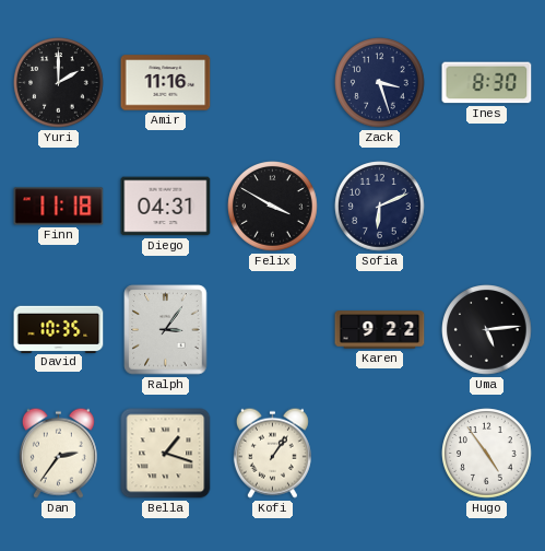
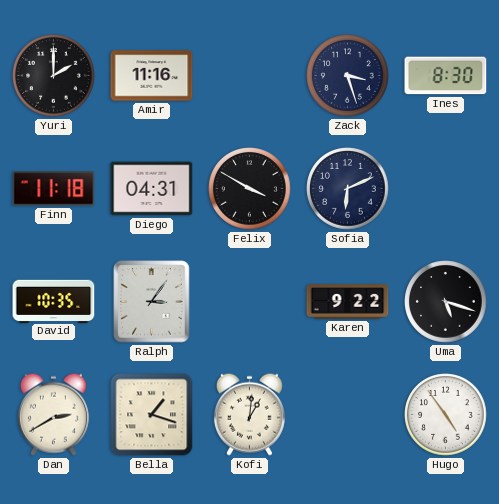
Uma: 5:14 -> 5:18
Dan: 2:36 -> 2:40
Kofi: 1:06 -> 1:01
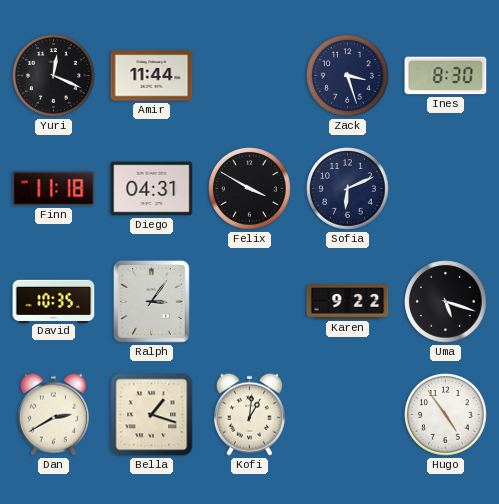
Yuri: 2:00 -> 12:19
Amir: 11:16 -> 11:44
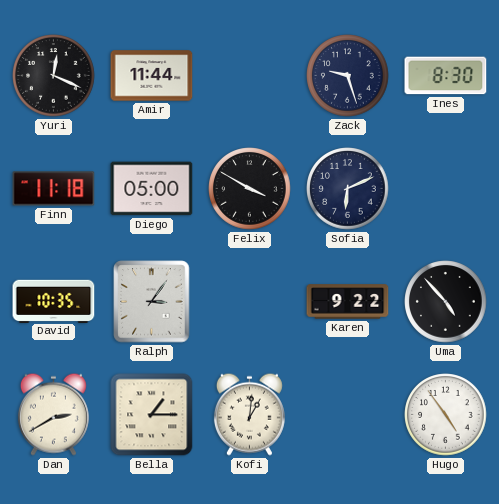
Zack: 3:27 -> 9:27
Diego: 04:31 -> 05:00
Uma: 5:18 -> 4:53
Bella: 1:18 -> 1:15
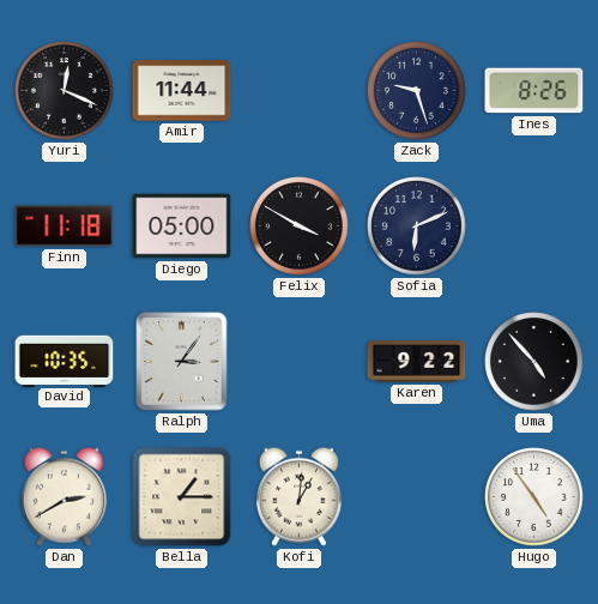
Ines: 8:30 -> 8:26
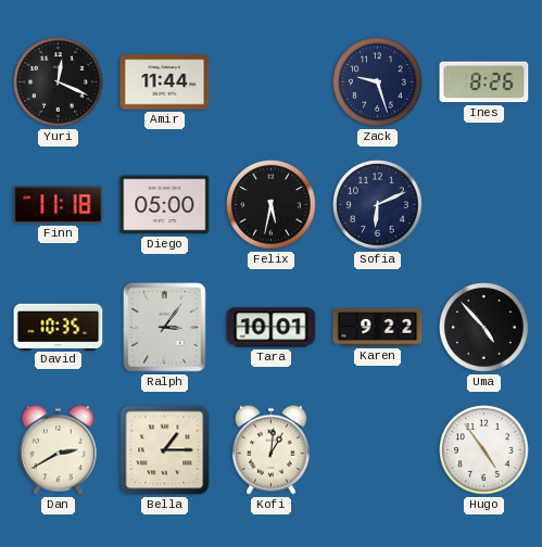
Felix: 3:50 -> 5:32
Tara: none -> 10:01
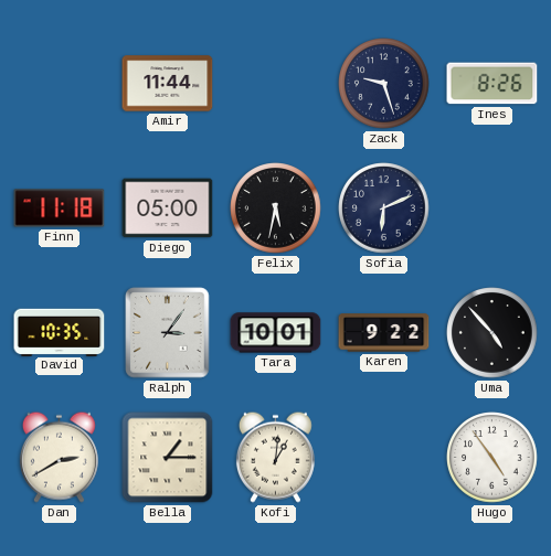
Yuri: 12:19 -> none
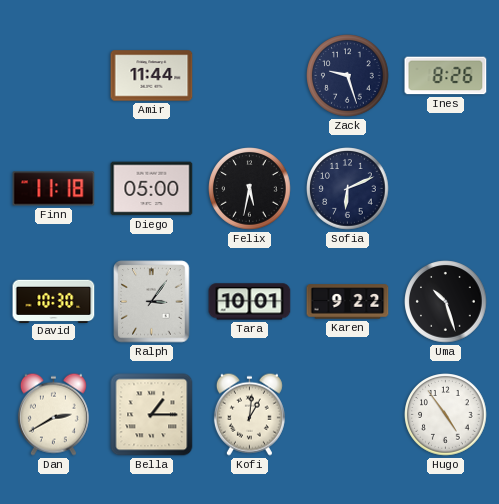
David: 10:35 -> 10:30
Uma: 4:53 -> 10:27
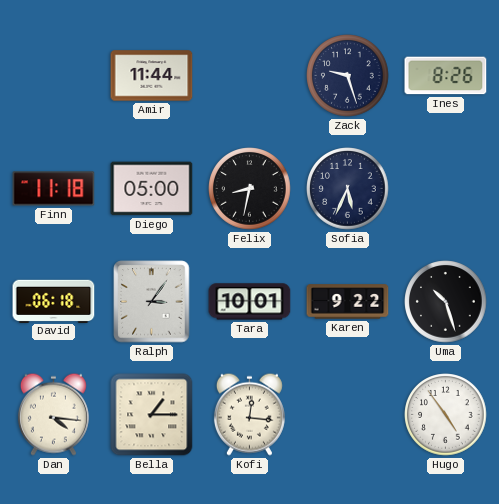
Felix: 5:32 -> 8:32
Sofia: 6:11 -> 5:34
David: 10:30 -> 06:18
Dan: 2:40 -> 4:16
Kofi: 1:01 -> 12:16
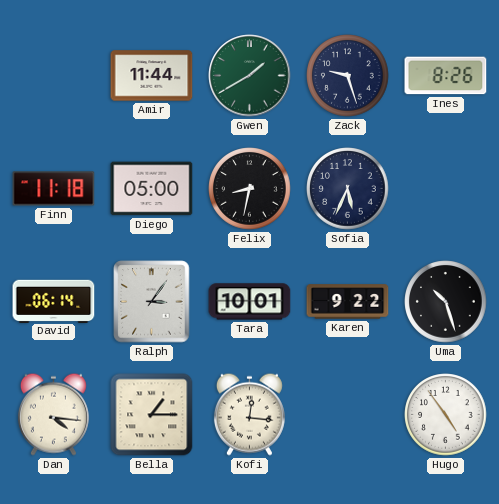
Gwen: none -> 1:40
David: 06:18 -> 06:14
